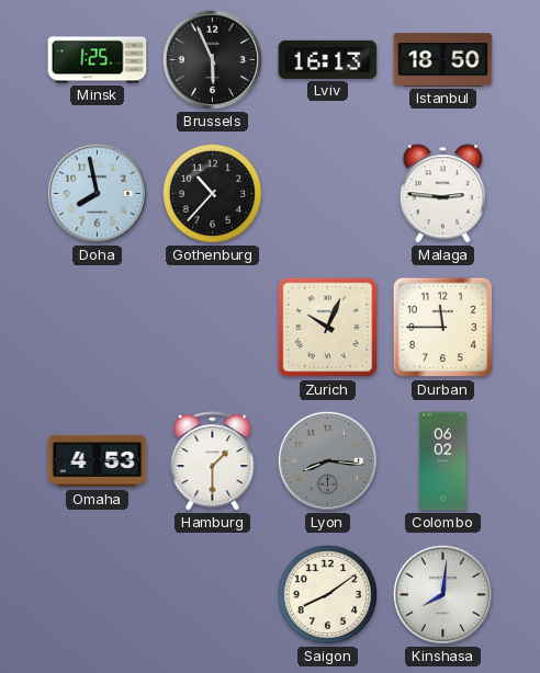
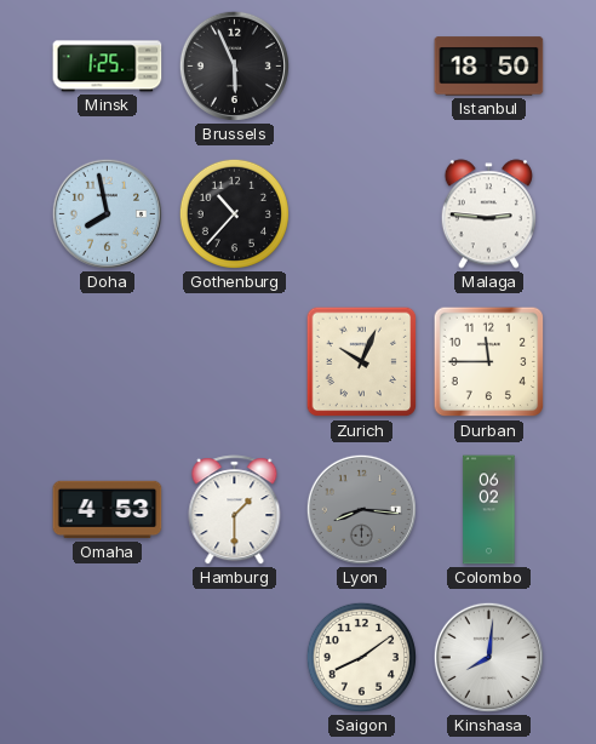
Lviv: 16:13 -> none
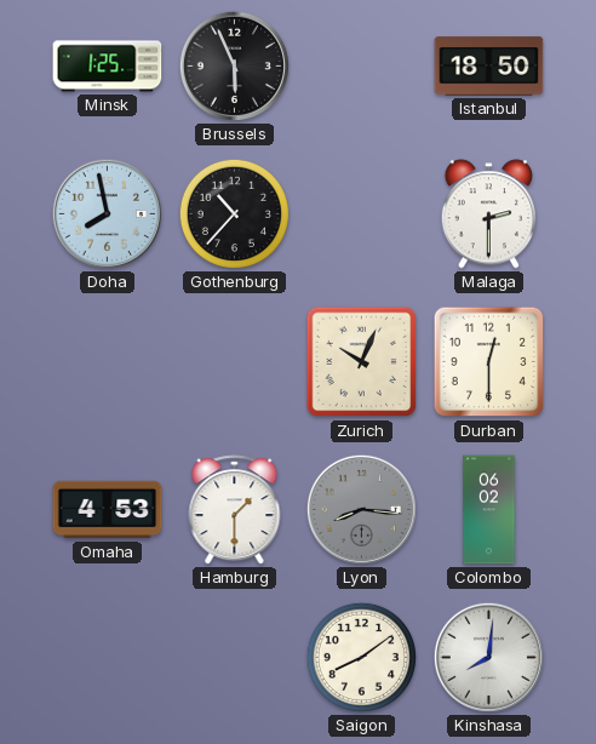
Malaga: 2:46 -> 2:30
Durban: 11:45 -> 12:30
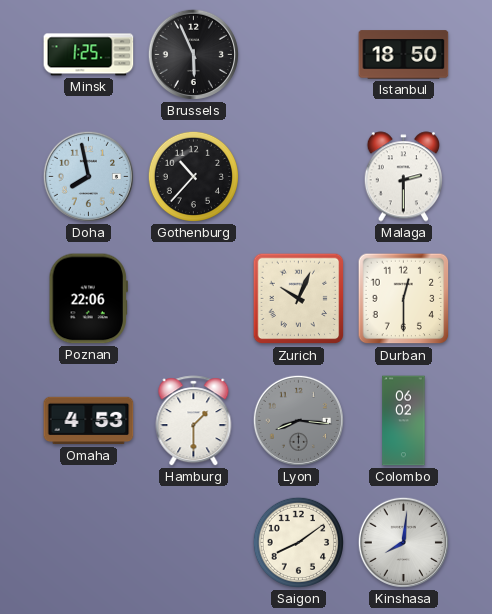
Poznan: none -> 22:06
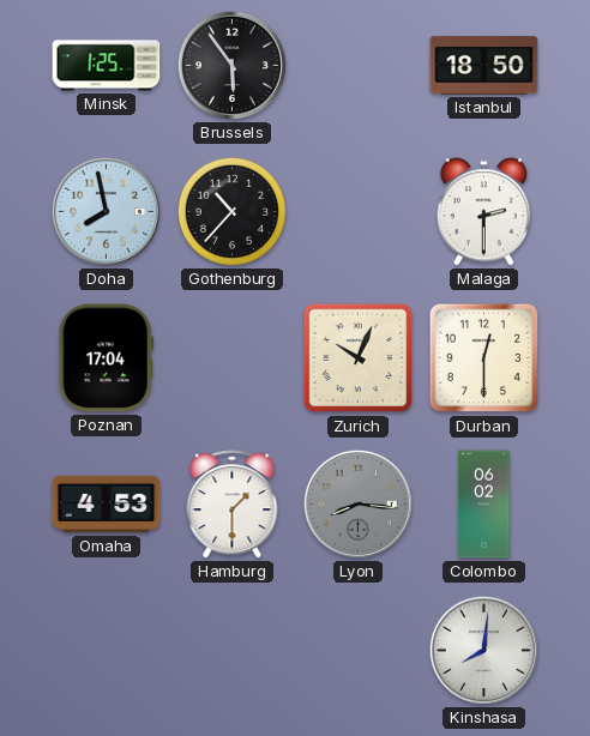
Brussels: 5:56 -> 5:54
Poznan: 22:06 -> 17:04
Saigon: 8:09 -> none
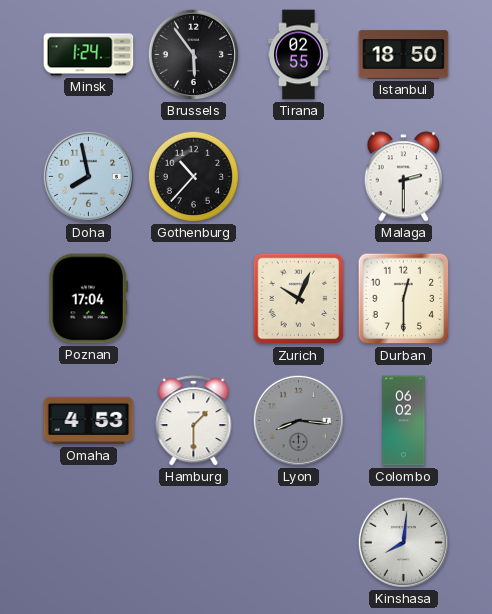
Minsk: 1:25 -> 1:24
Tirana: none -> 02:55
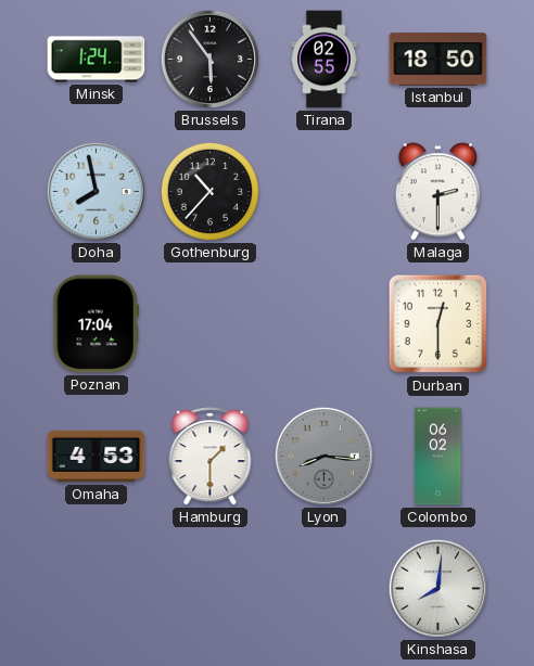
Zurich: 10:04 -> none
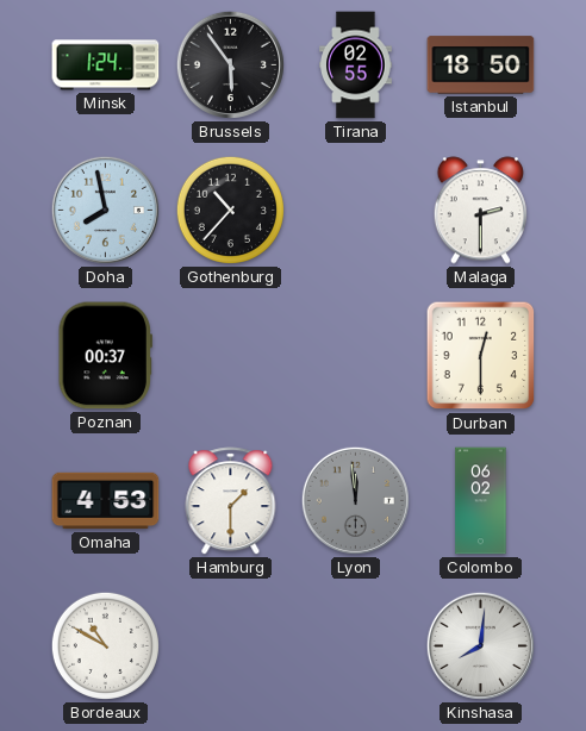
Poznan: 17:04 -> 00:37
Lyon: 8:16 -> 11:59
Bordeaux: none -> 10:50
